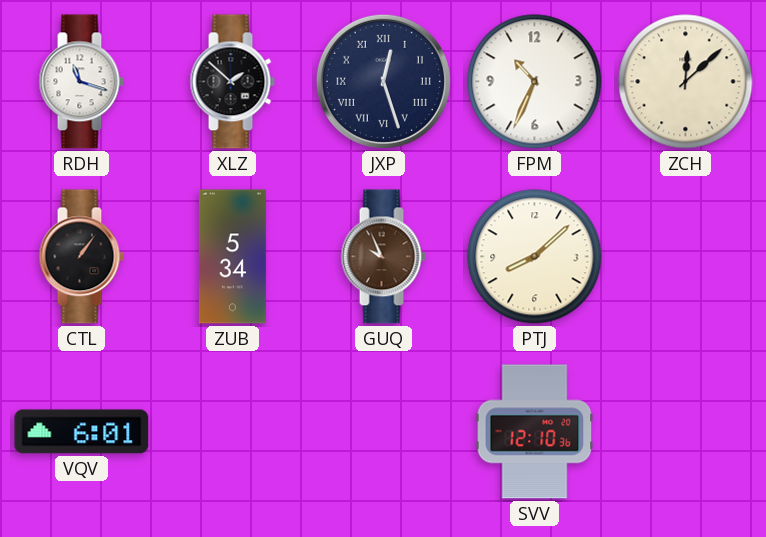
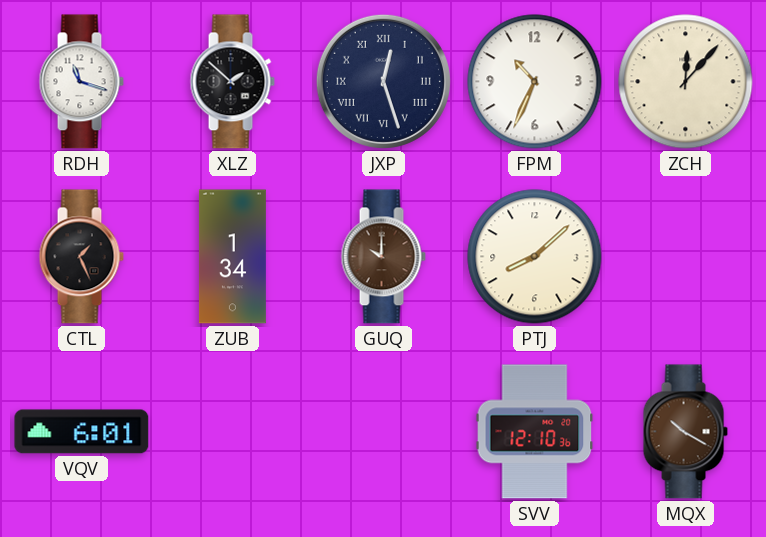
ZCH: 12:08 -> 12:07
CTL: 1:06 -> 1:26
ZUB: 5:34 -> 1:34
GUQ: 9:56 -> 10:00
MQX: none -> 10:20
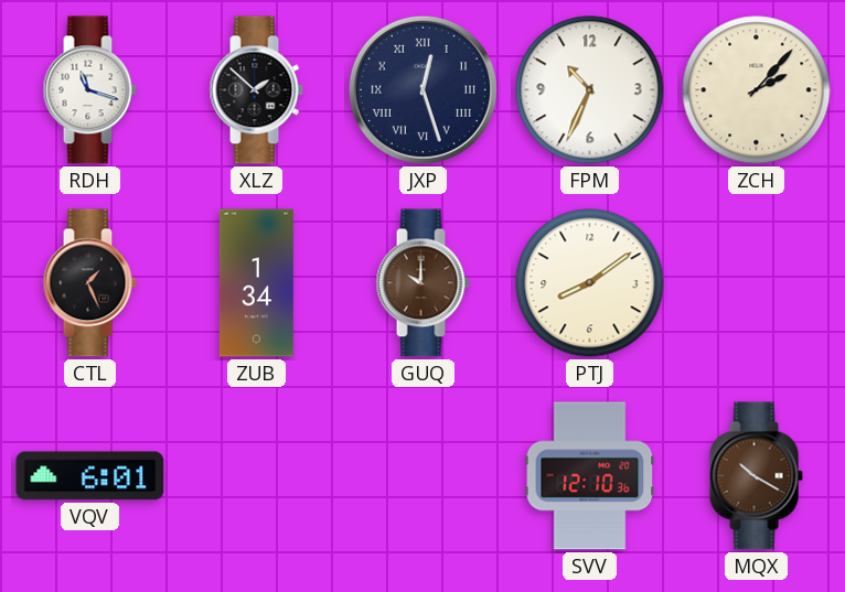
ZCH: 12:07 -> 2:07
PTJ: 8:08 -> 8:09
